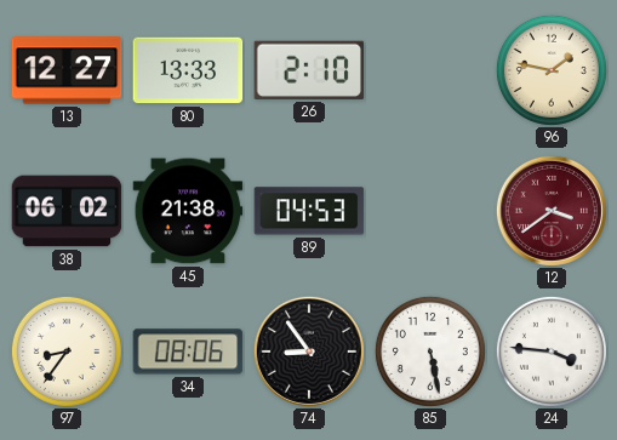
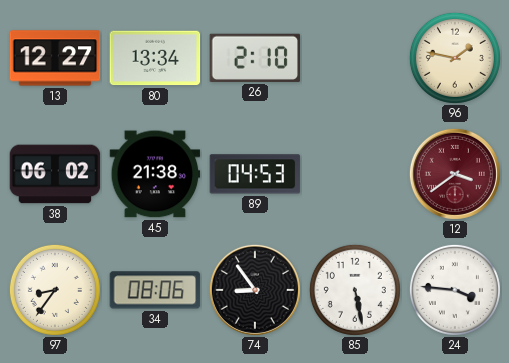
80: 13:33 -> 13:34
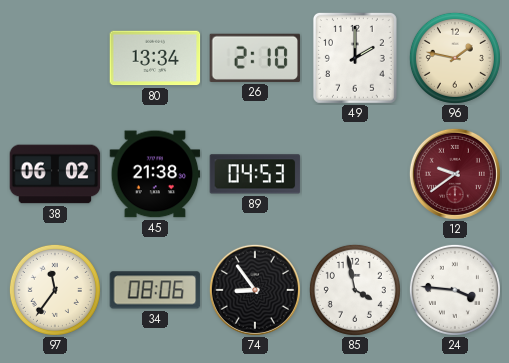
13: 12:27 -> none
49: none -> 2:00
12: 3:39 -> 9:39
97: 8:36 -> 11:36
85: 5:28 -> 3:58
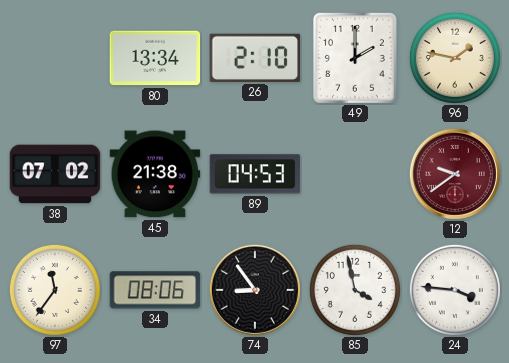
38: 06:02 -> 07:02
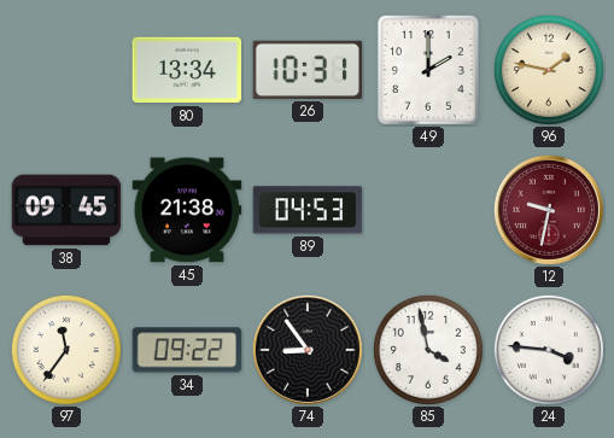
26: 2:10 -> 10:31
38: 07:02 -> 09:45
12: 9:39 -> 9:32
34: 08:06 -> 09:22
